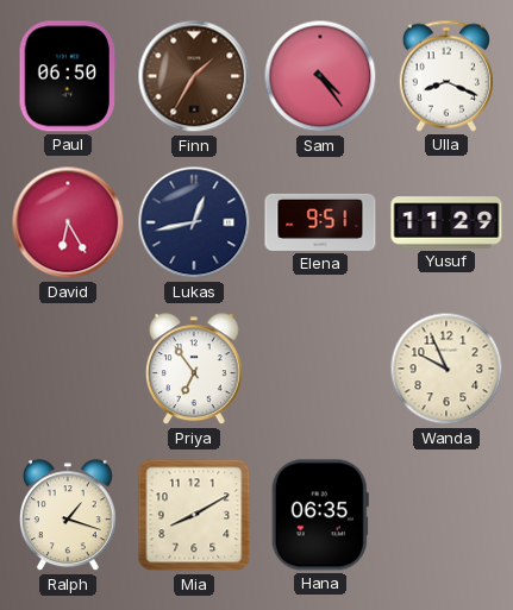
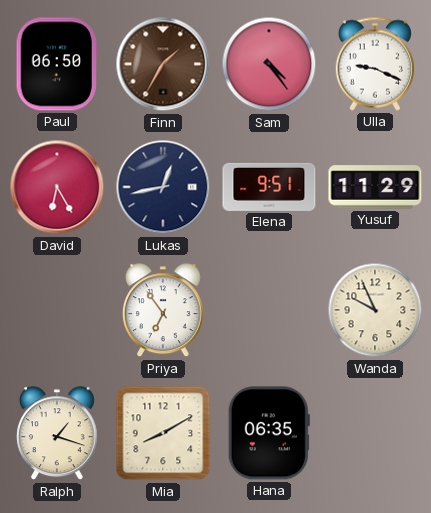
Ulla: 8:19 -> 9:19
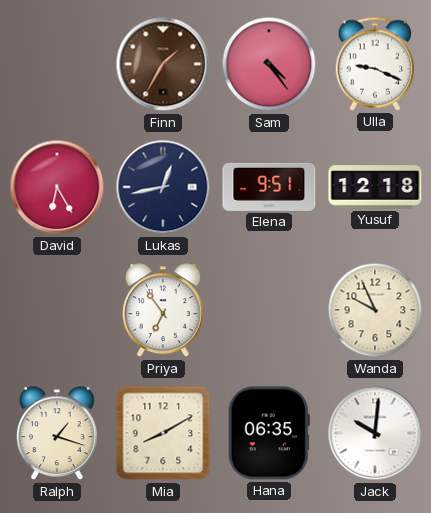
Paul: 06:50 -> none
Yusuf: 11:29 -> 12:18
Jack: none -> 10:01
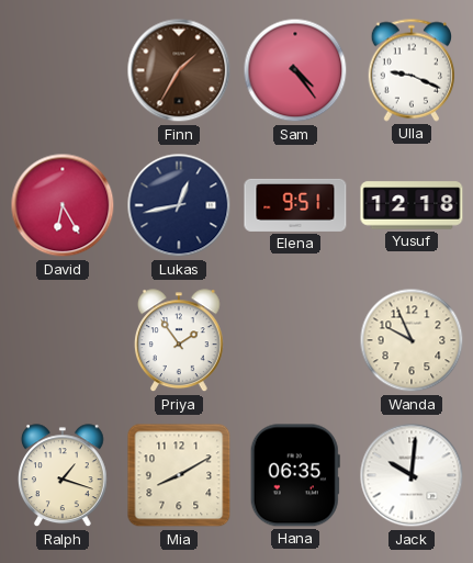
Priya: 6:54 -> 1:54
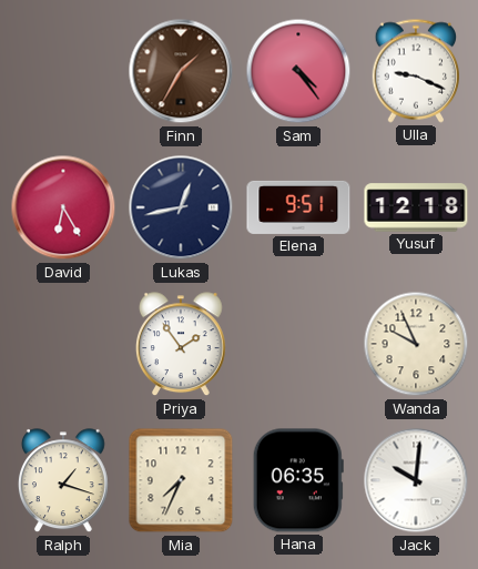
Mia: 8:10 -> 7:34
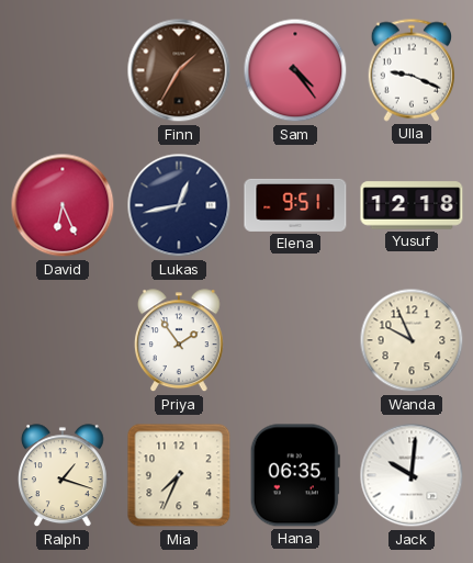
David: 6:25 -> 6:26
